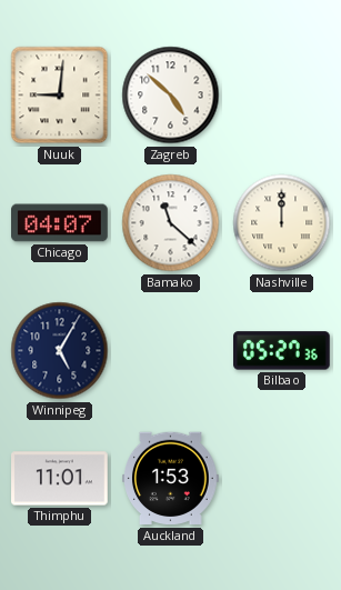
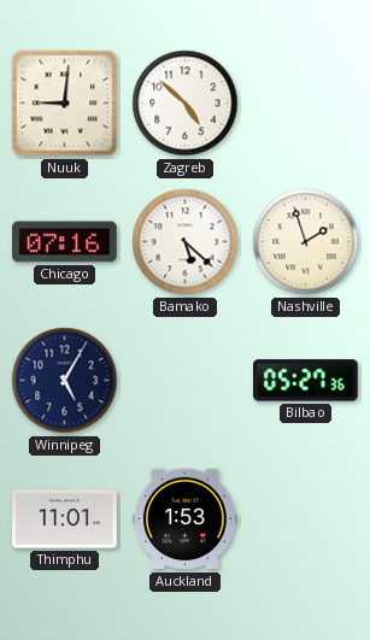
Chicago: 04:07 -> 07:16
Bamako: 11:22 -> 5:22
Nashville: 12:00 -> 1:57
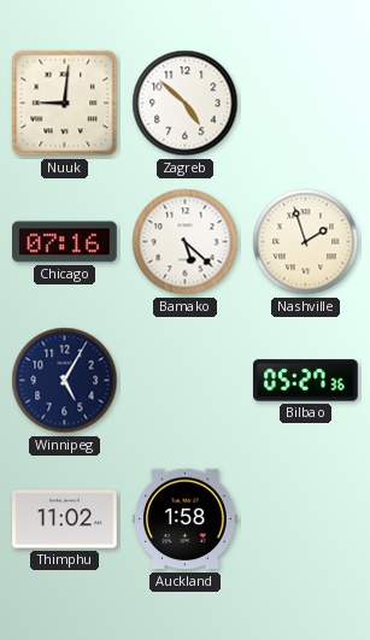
Thimphu: 11:01 -> 11:02
Auckland: 1:53 -> 1:58
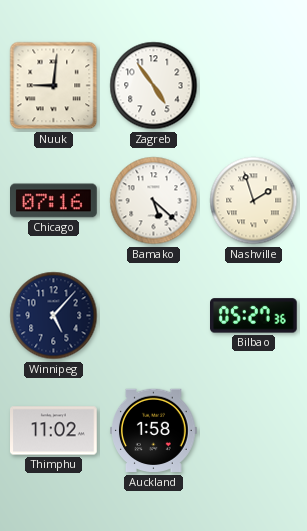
Zagreb: 4:52 -> 4:54
Winnipeg: 5:05 -> 5:07
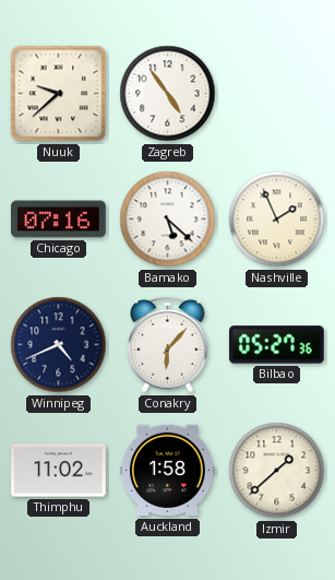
Nuuk: 9:01 -> 9:38
Nashville: 1:57 -> 1:56
Winnipeg: 5:07 -> 4:41
Conakry: none -> 6:07
Izmir: none -> 1:38
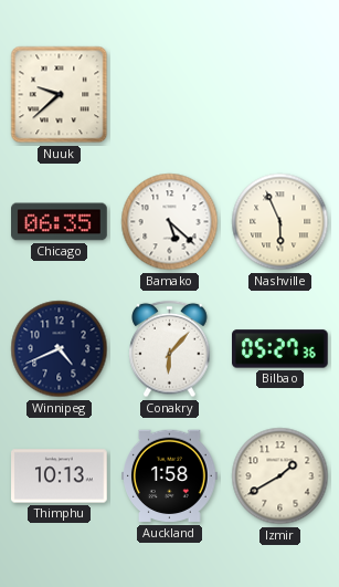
Zagreb: 4:54 -> none
Chicago: 07:16 -> 06:35
Nashville: 1:56 -> 5:56
Thimphu: 11:02 -> 10:13
Izmir: 1:38 -> 1:40
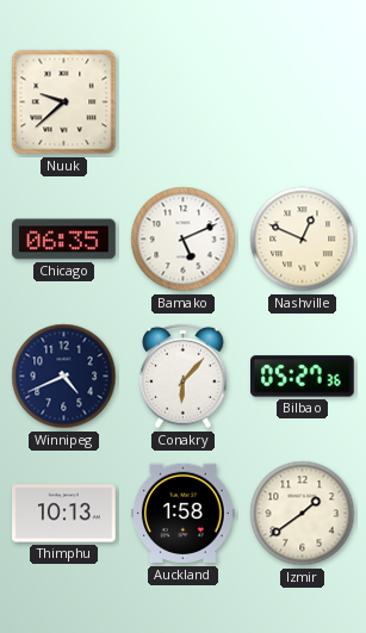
Bamako: 5:22 -> 5:11
Nashville: 5:56 -> 12:49
Izmir: 1:40 -> 1:39
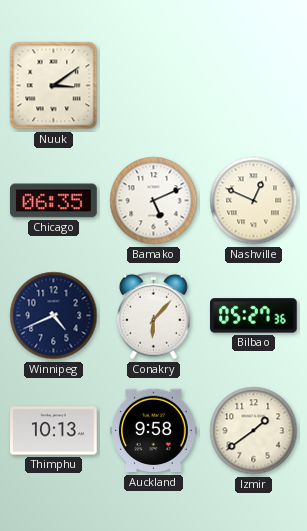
Nuuk: 9:38 -> 3:09
Auckland: 1:58 -> 9:58
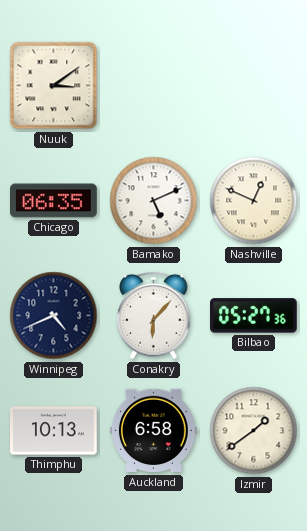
Auckland: 9:58 -> 6:58
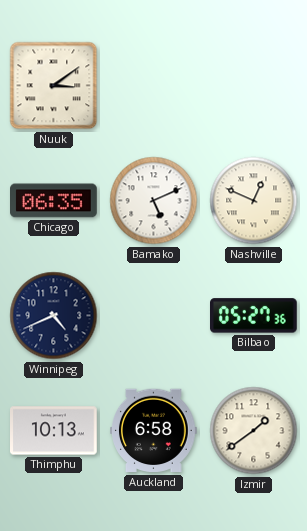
Conakry: 6:07 -> none
